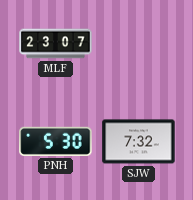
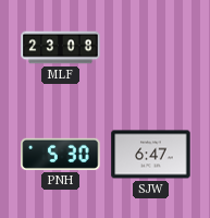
MLF: 23:07 -> 23:08
SJW: 7:32 -> 6:47
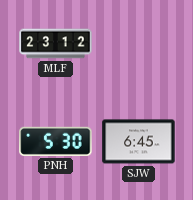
MLF: 23:08 -> 23:12
SJW: 6:47 -> 6:45
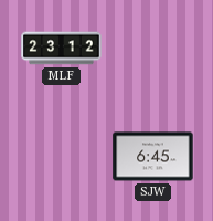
PNH: 5:30 -> none
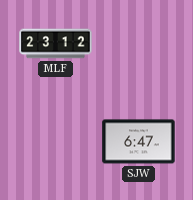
SJW: 6:45 -> 6:47
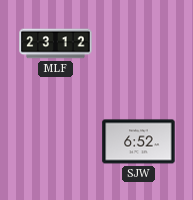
SJW: 6:47 -> 6:52
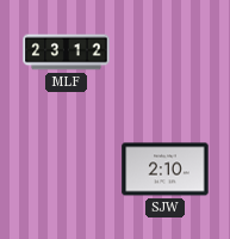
SJW: 6:52 -> 2:10
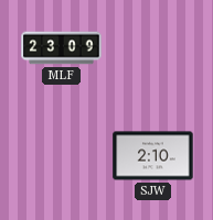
MLF: 23:12 -> 23:09
